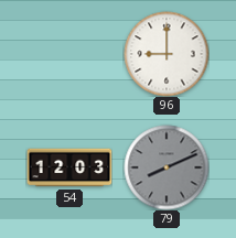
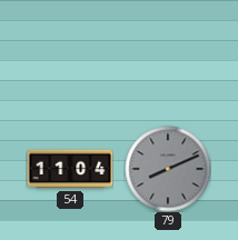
96: 9:00 -> none
54: 12:03 -> 11:04
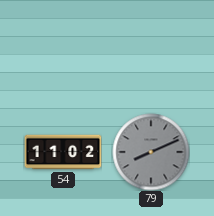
54: 11:04 -> 11:02
